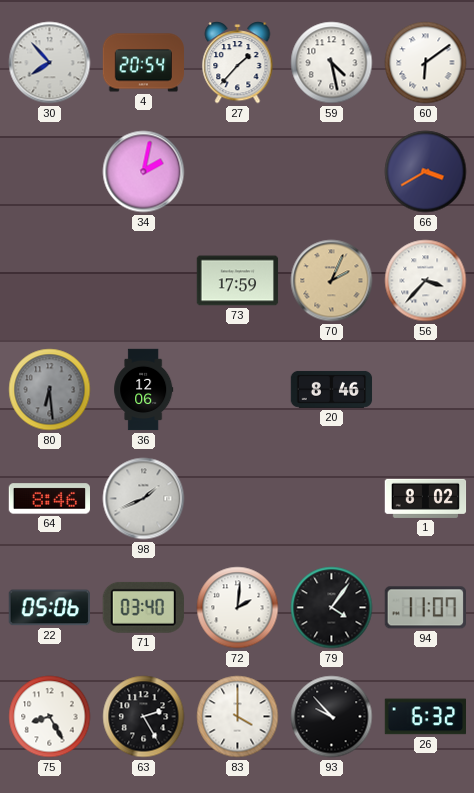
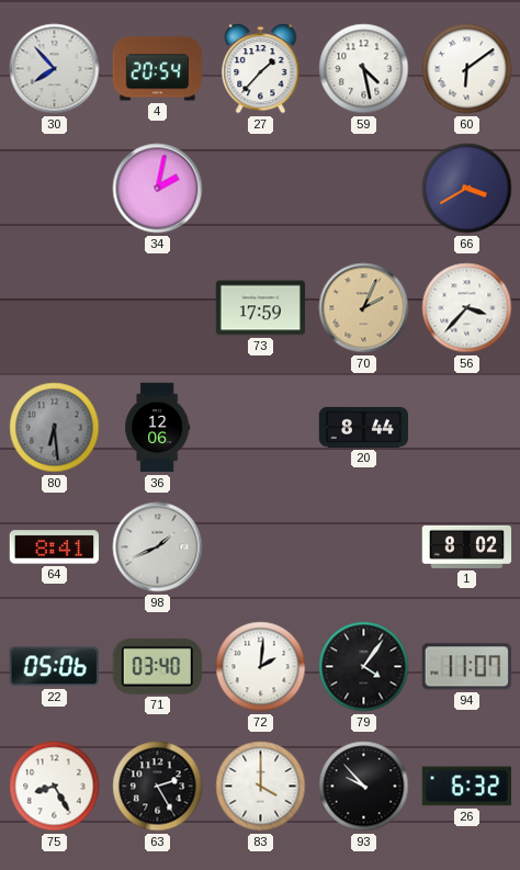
20: 8:46 -> 8:44
64: 8:46 -> 8:41
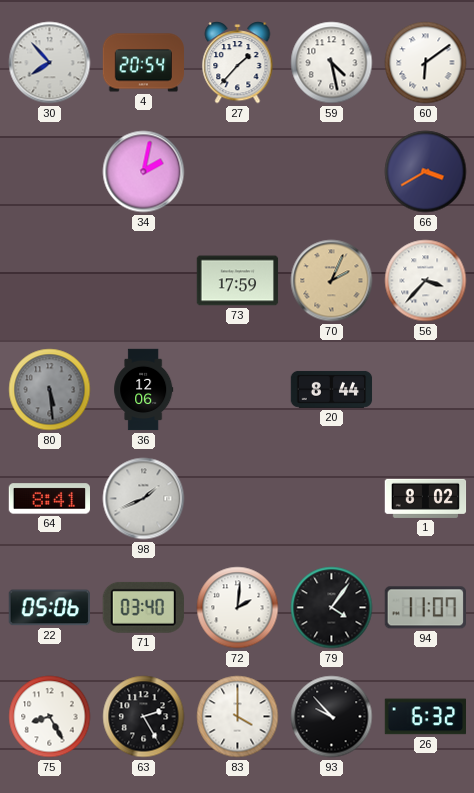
80: 6:29 -> 5:29
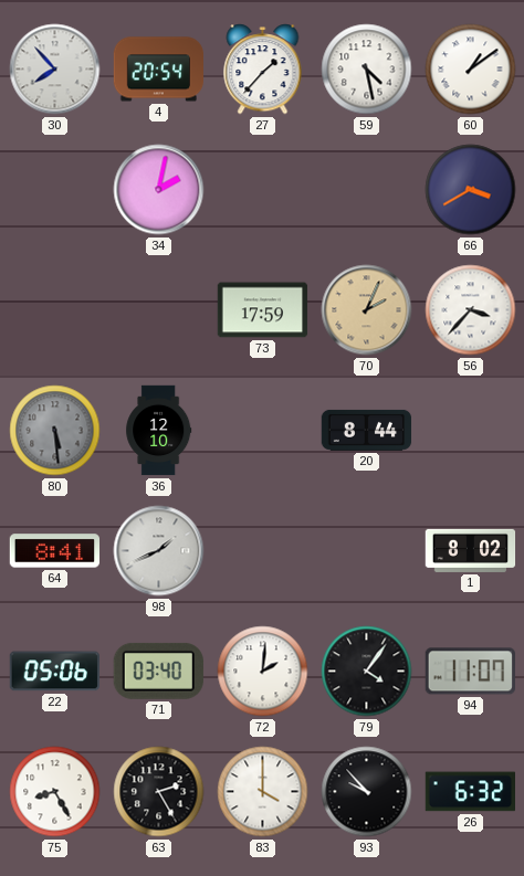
60: 6:09 -> 1:09
36: 12:06 -> 12:10
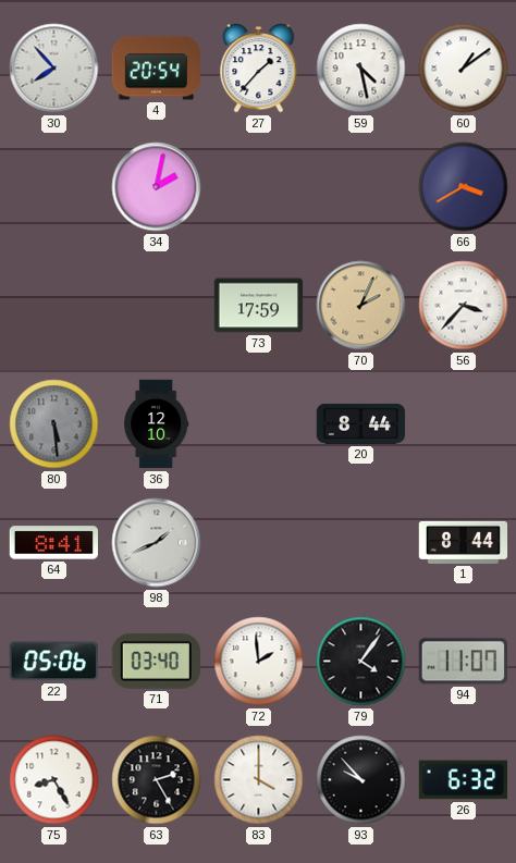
1: 8:02 -> 8:44
72: 2:01 -> 1:59
